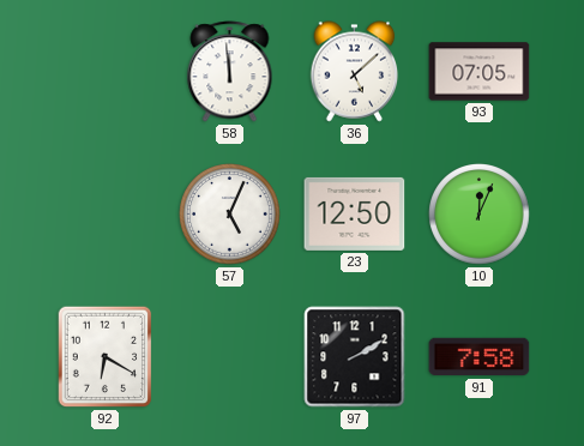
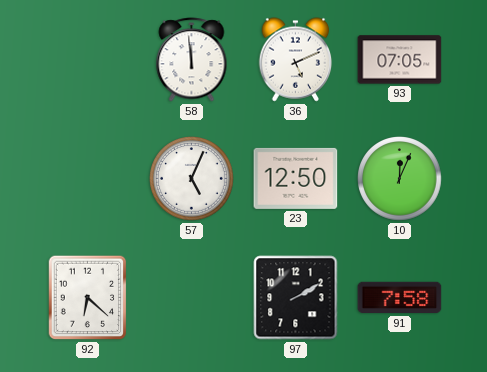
36: 5:08 -> 5:11
92: 6:20 -> 6:22
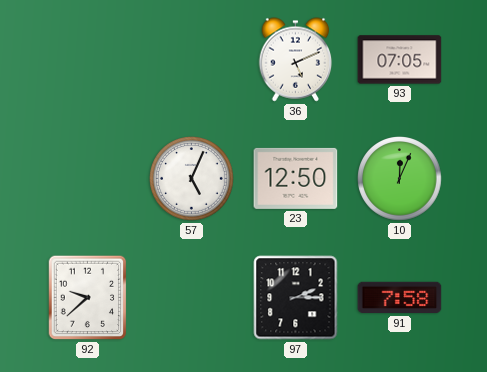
58: 11:59 -> none
92: 6:22 -> 9:38
97: 2:10 -> 2:15
